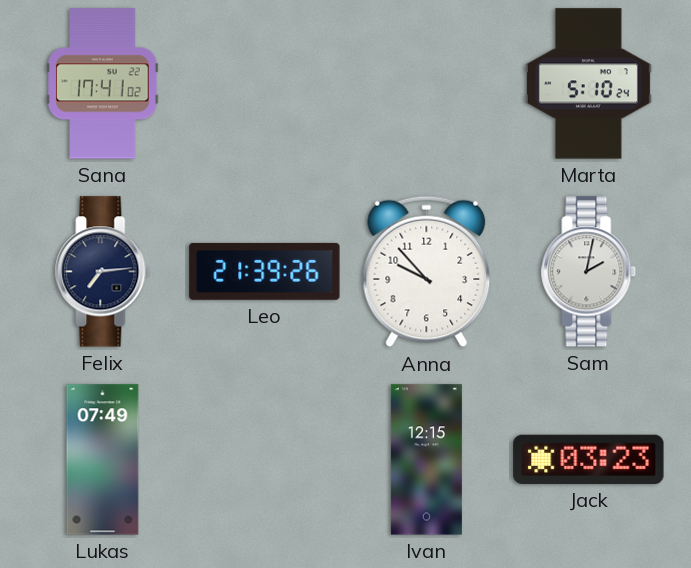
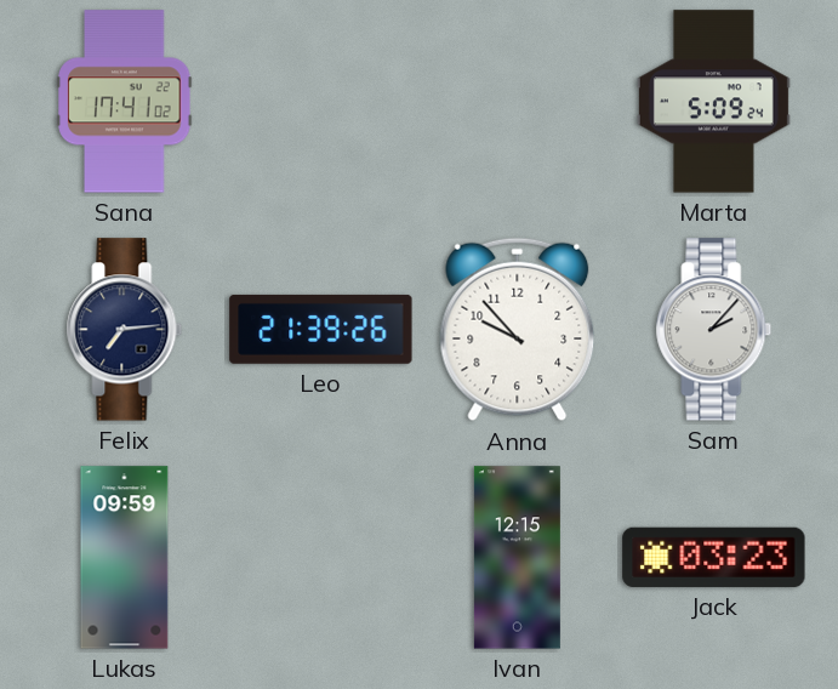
Marta: 5:10 -> 5:09
Sam: 2:02 -> 2:07
Lukas: 07:49 -> 09:59
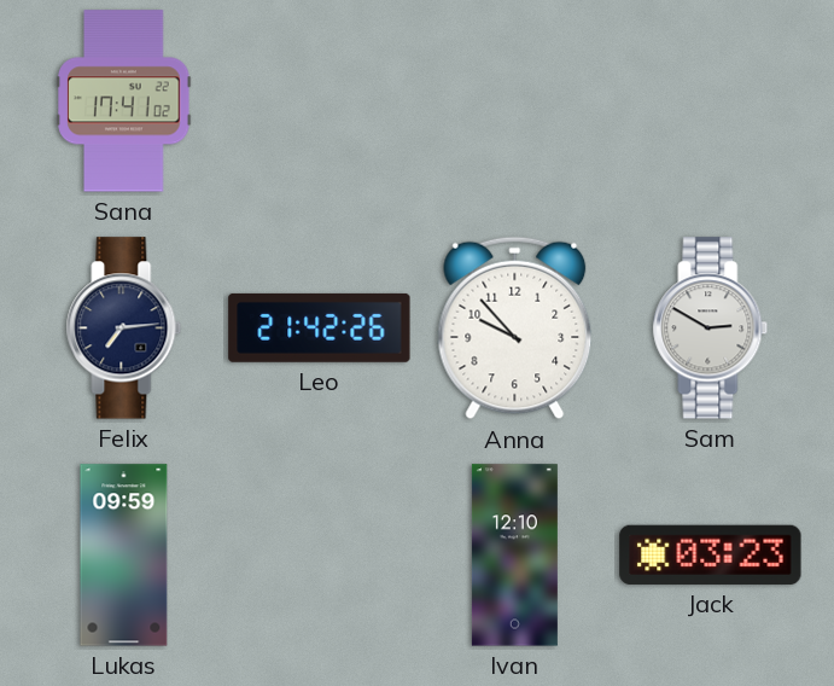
Marta: 5:09 -> none
Leo: 21:39 -> 21:42
Sam: 2:07 -> 2:50
Ivan: 12:15 -> 12:10
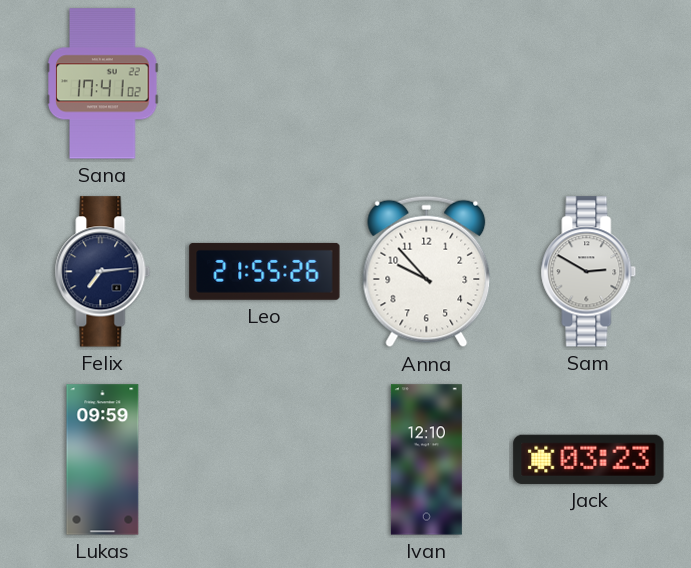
Leo: 21:42 -> 21:55
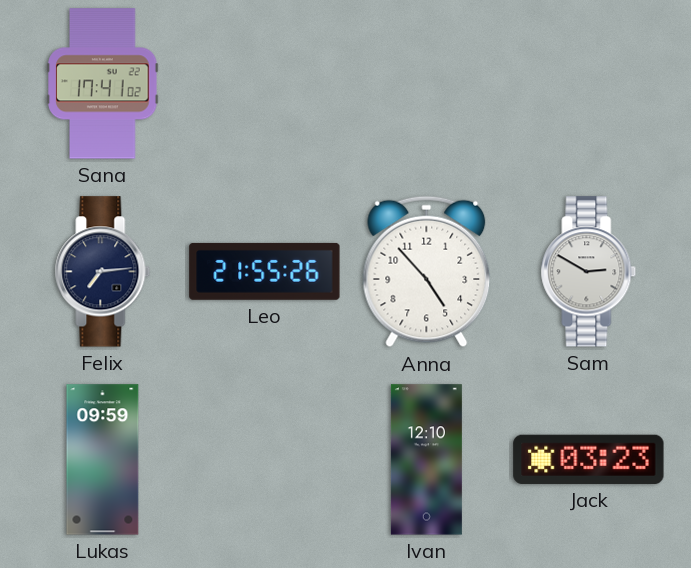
Anna: 9:53 -> 4:53
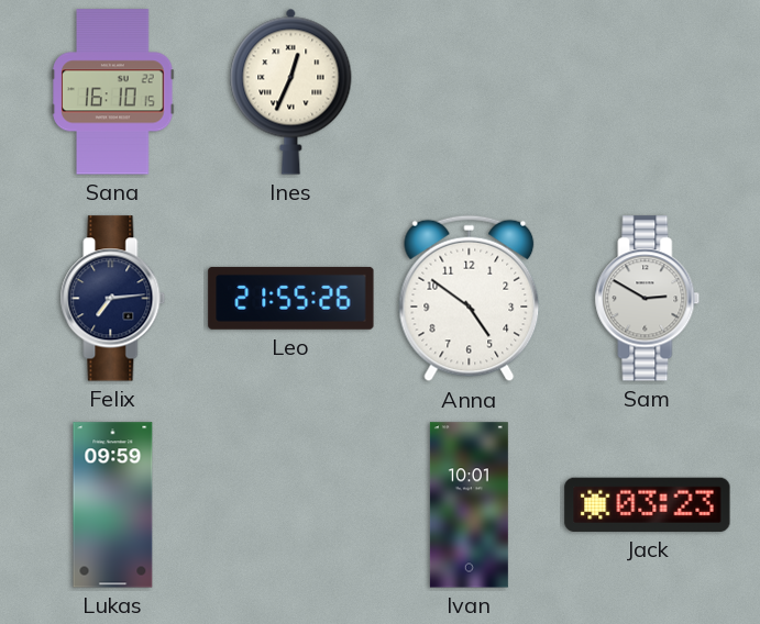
Sana: 17:41 -> 16:10
Ines: none -> 12:34
Anna: 4:53 -> 4:51
Ivan: 12:10 -> 10:01
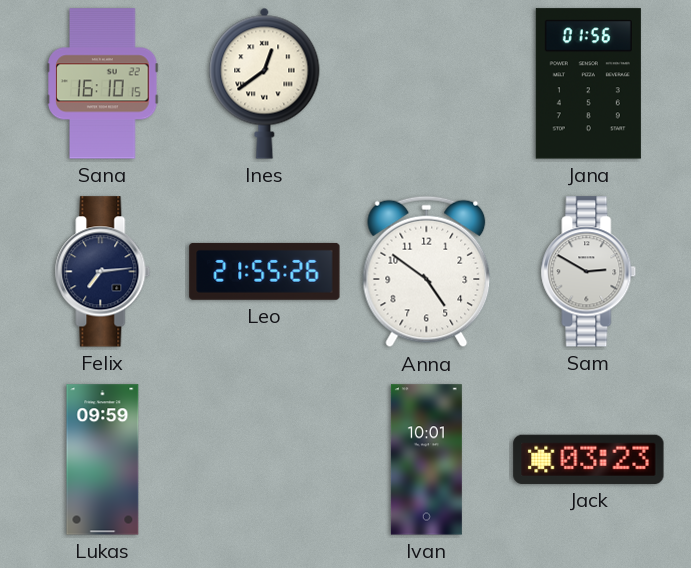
Ines: 12:34 -> 12:39
Jana: none -> 01:56
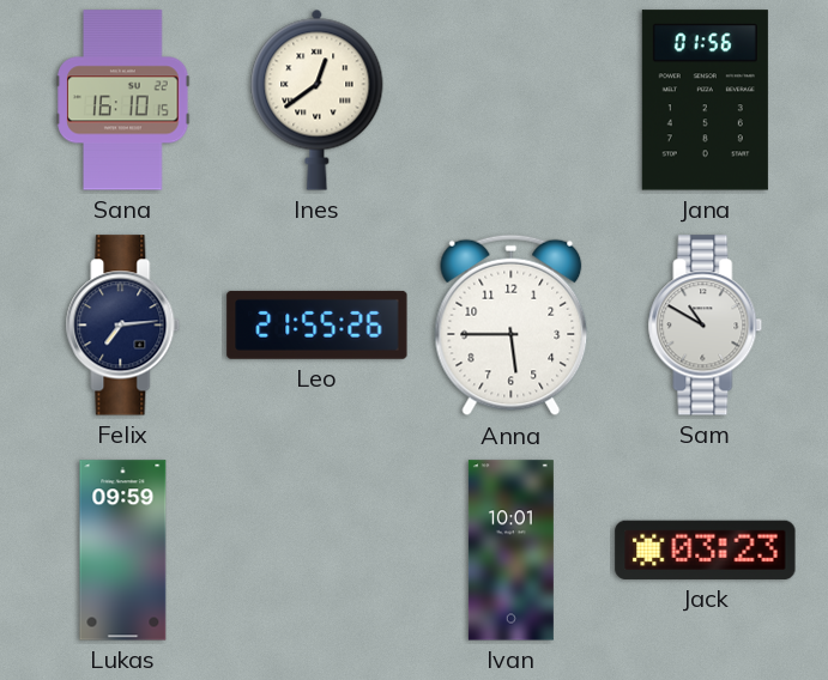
Anna: 4:51 -> 5:45
Sam: 2:50 -> 10:50
